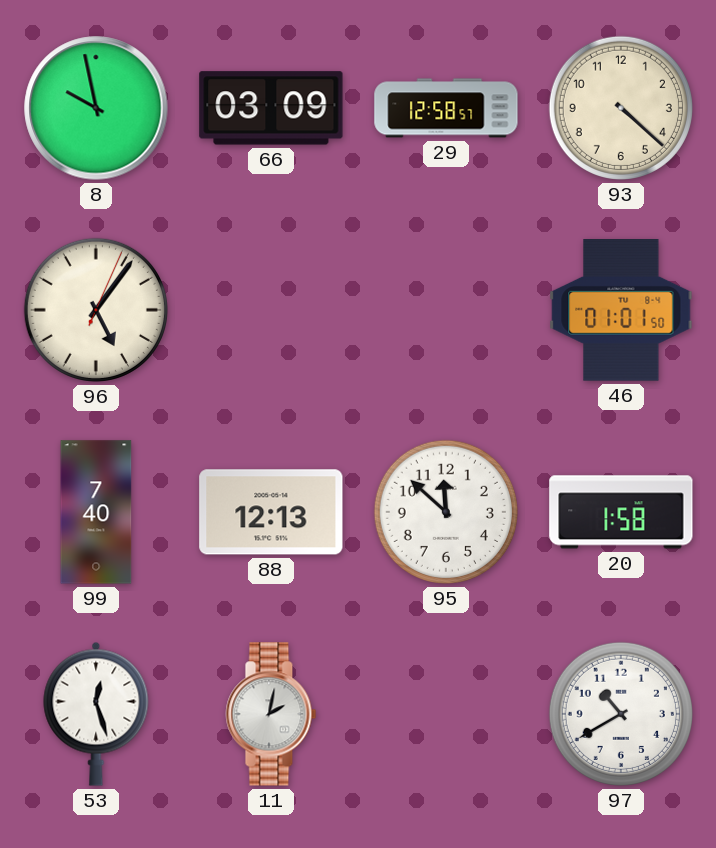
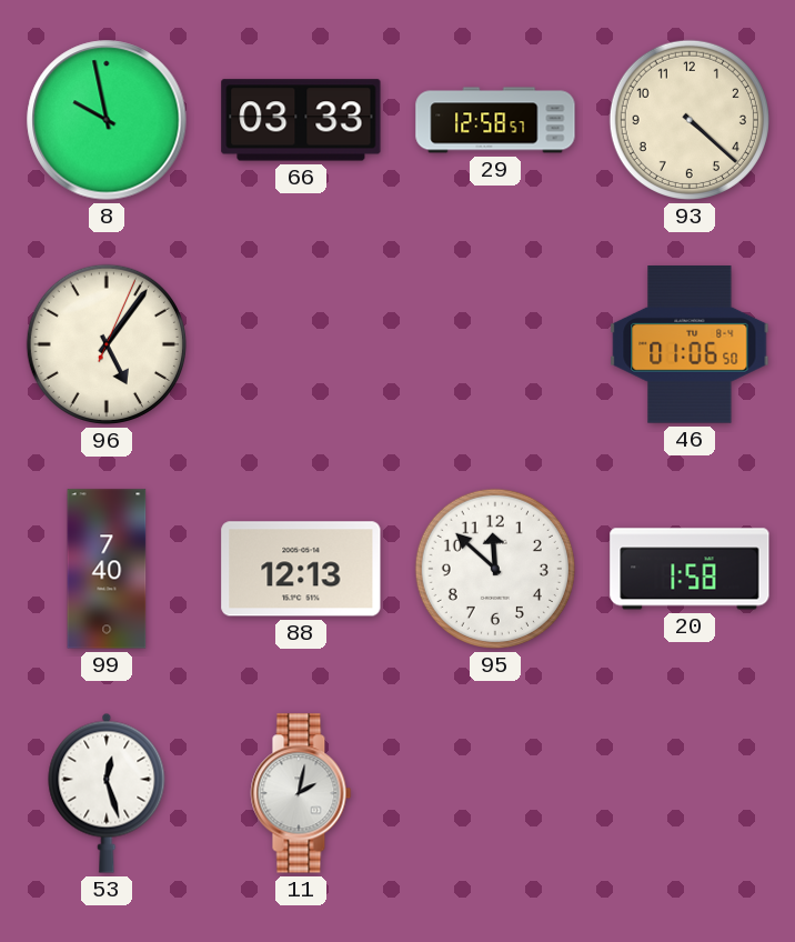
66: 03:09 -> 03:33
46: 01:01 -> 01:06
97: 10:40 -> none
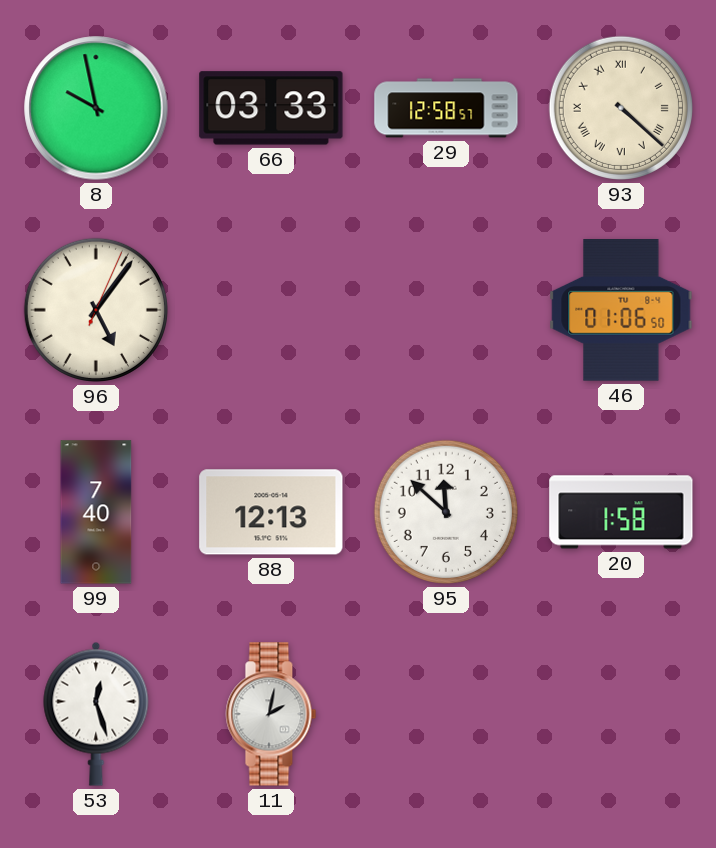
93 numerals: Arabic -> Roman
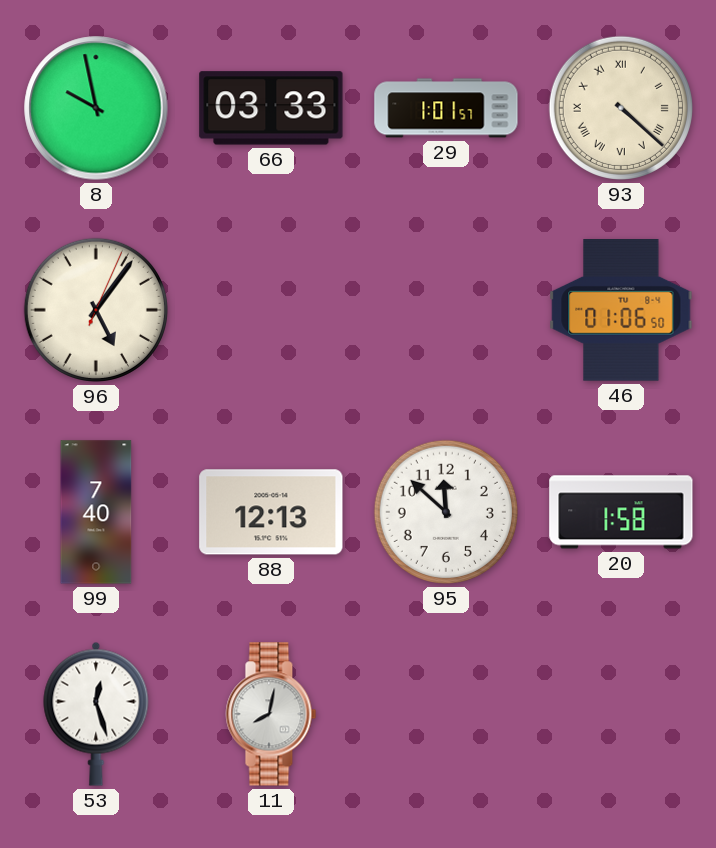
29: 12:58 -> 1:01
11: 2:02 -> 8:02
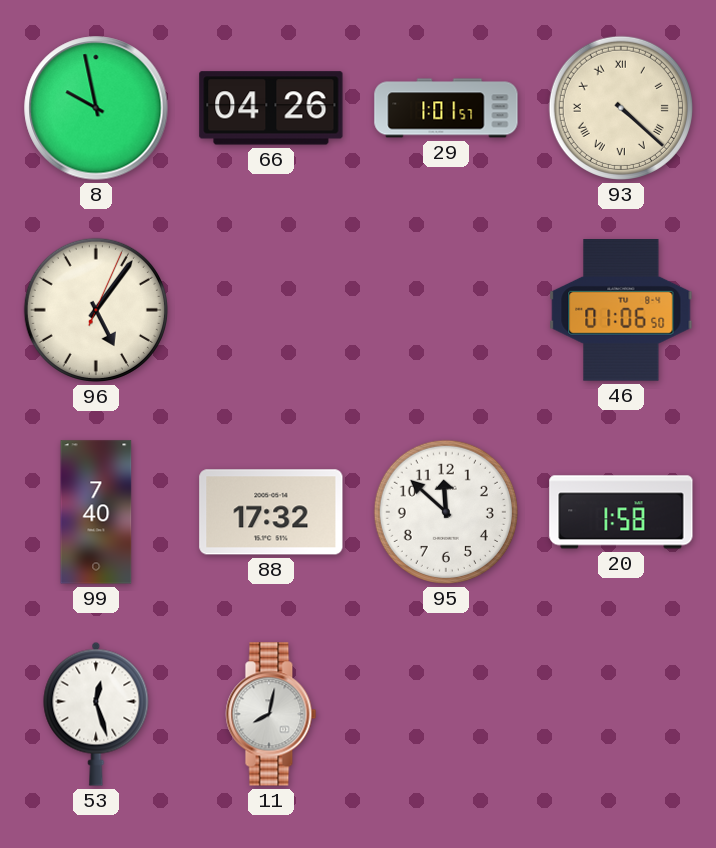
66: 03:33 -> 04:26
88: 12:13 -> 17:32
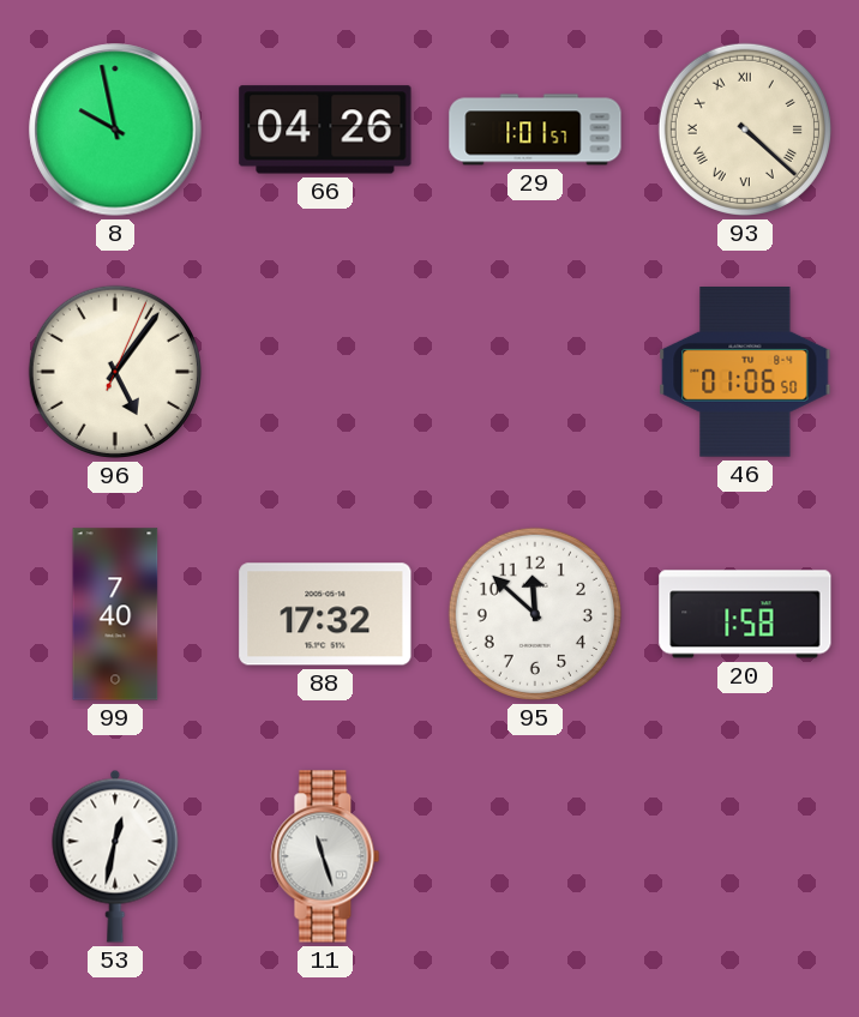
53: 12:27 -> 12:32
11: 8:02 -> 11:27
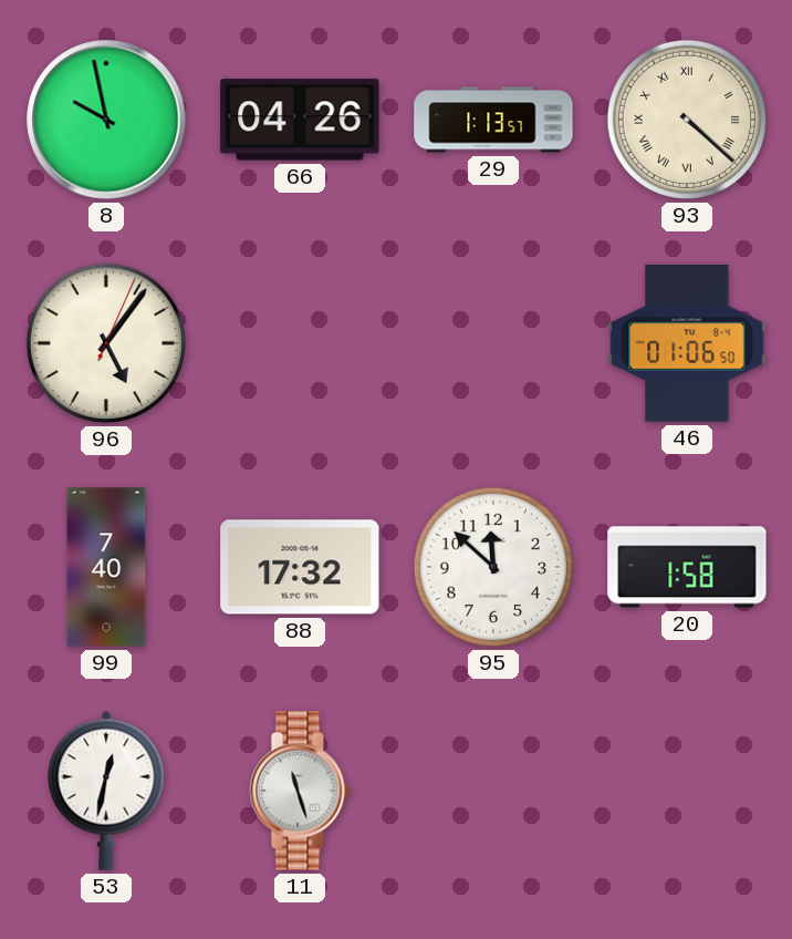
29: 1:01 -> 1:13
